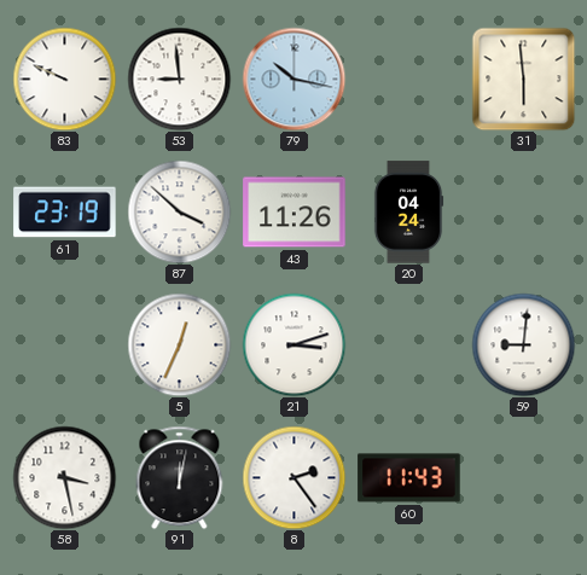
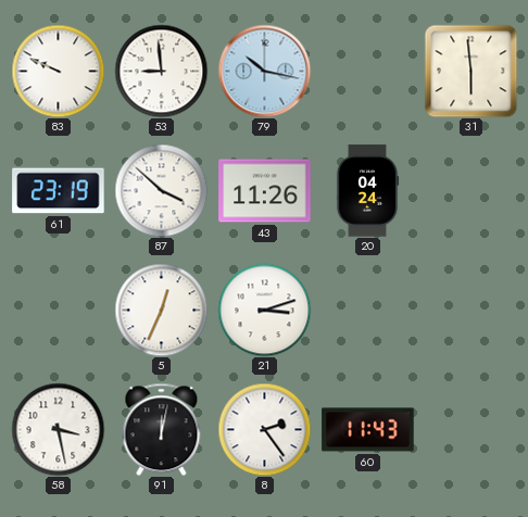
59: 9:01 -> none
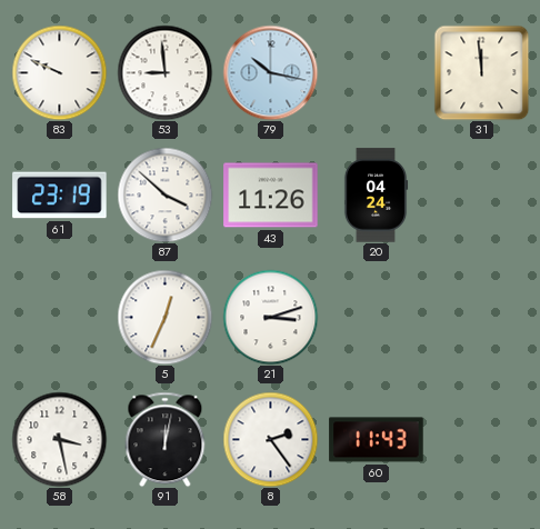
31: 5:59 -> 11:59
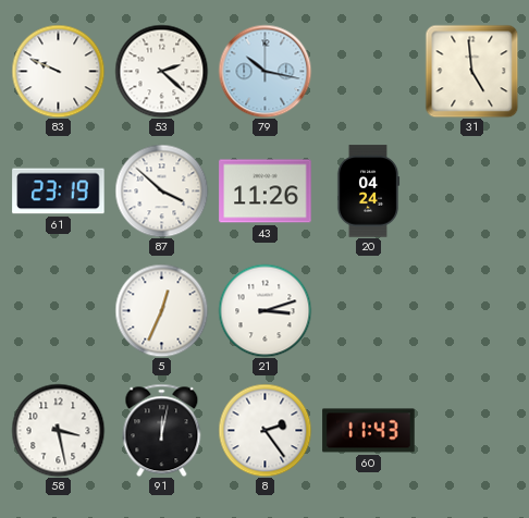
53: 8:59 -> 2:22
31: 11:59 -> 4:59
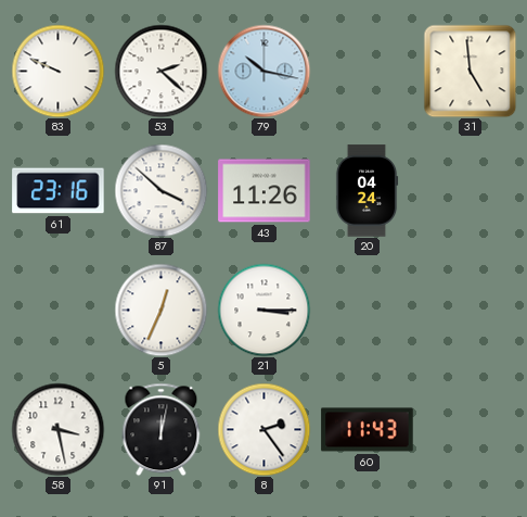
61: 23:19 -> 23:16
21: 3:12 -> 3:15
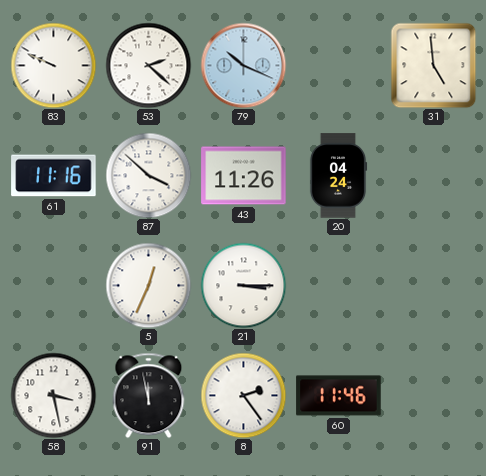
79: 10:17 -> 10:19
61: 23:16 -> 11:16
91: 12:02 -> 11:58
60: 11:43 -> 11:46
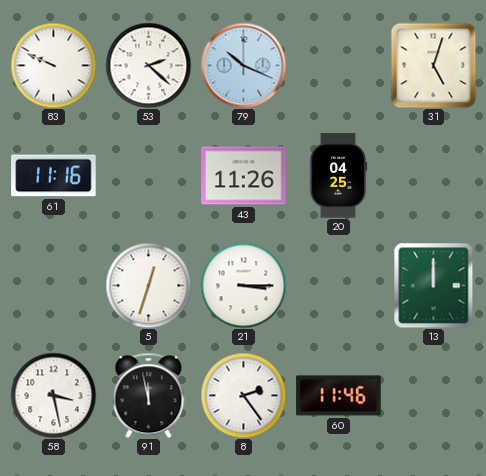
31: 4:59 -> 5:03
87: 3:52 -> none
20: 04:24 -> 04:25
5: 12:34 -> 12:33
13: none -> 12:00
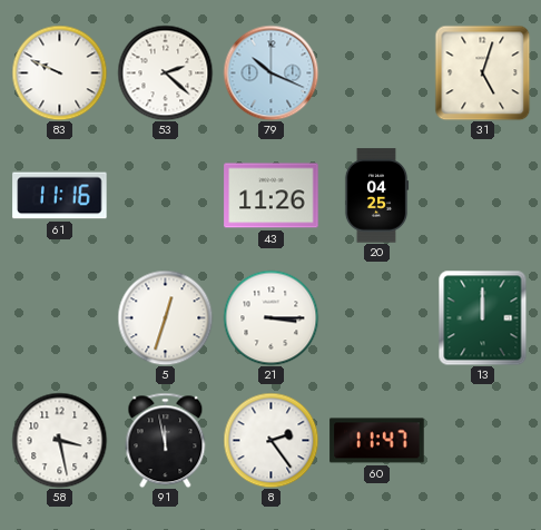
60: 11:46 -> 11:47
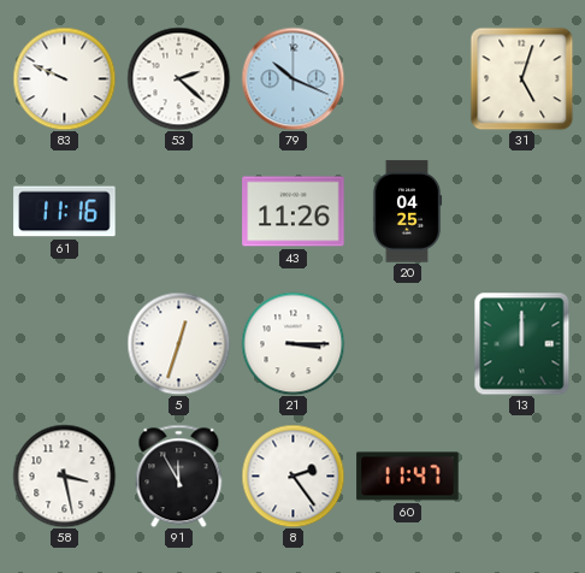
91: 11:58 -> 11:55
